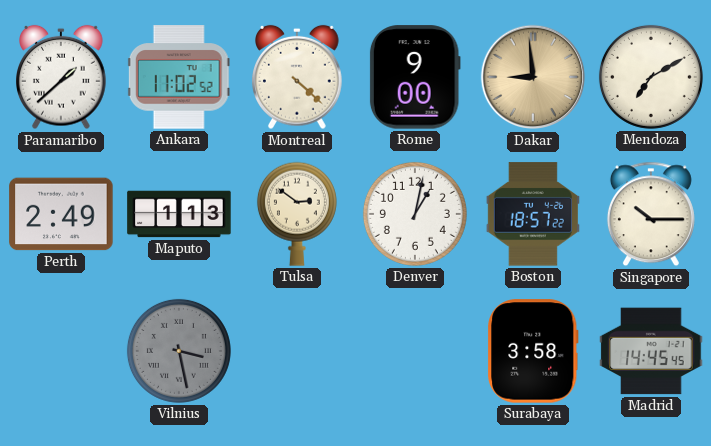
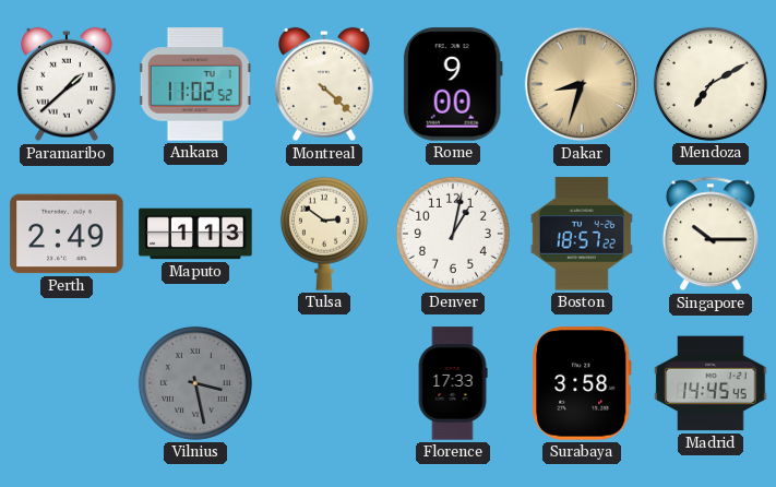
Dakar: 8:59 -> 8:33
Florence: none -> 17:33
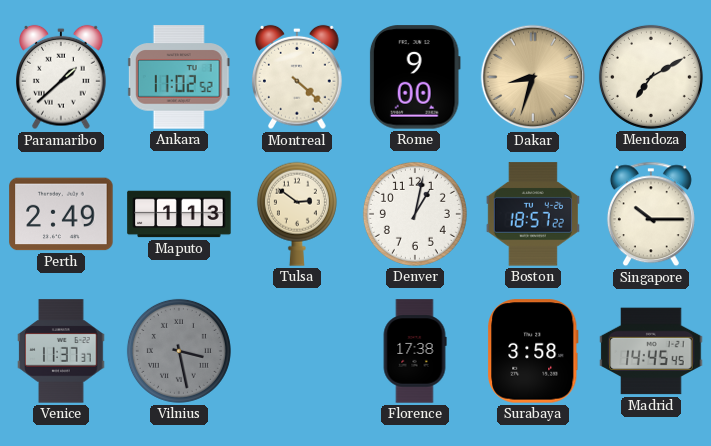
Venice: none -> 11:37
Florence: 17:33 -> 17:38
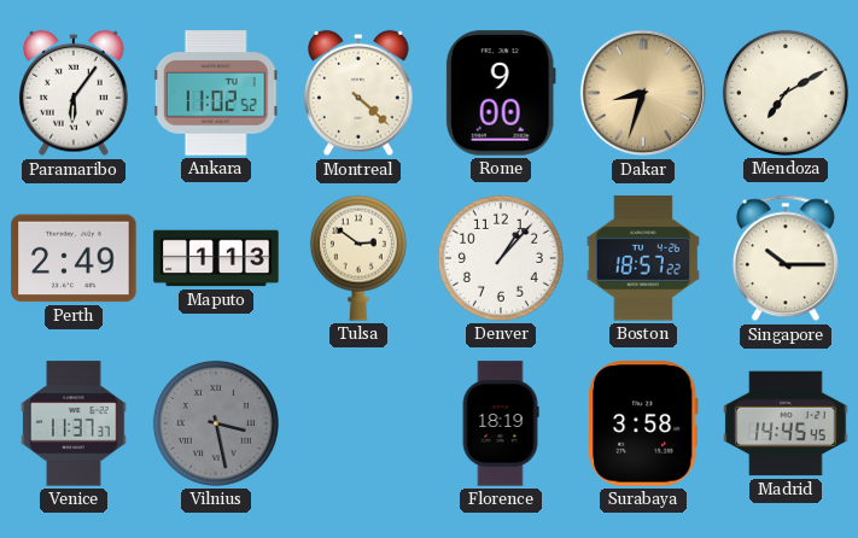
Paramaribo: 1:38 -> 6:06
Denver: 1:02 -> 1:07
Florence: 17:38 -> 18:19
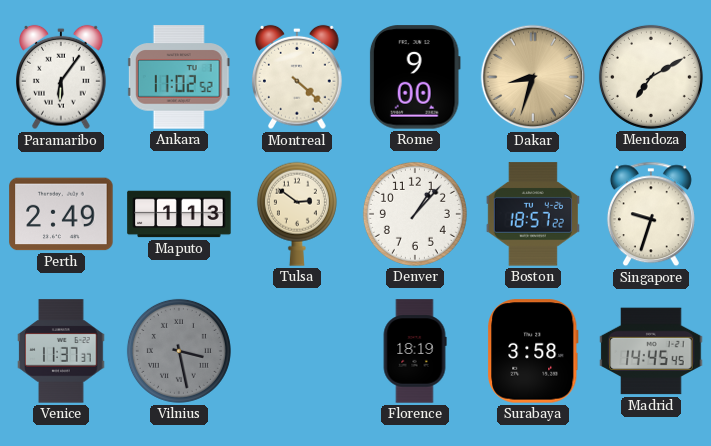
Singapore: 10:15 -> 9:33
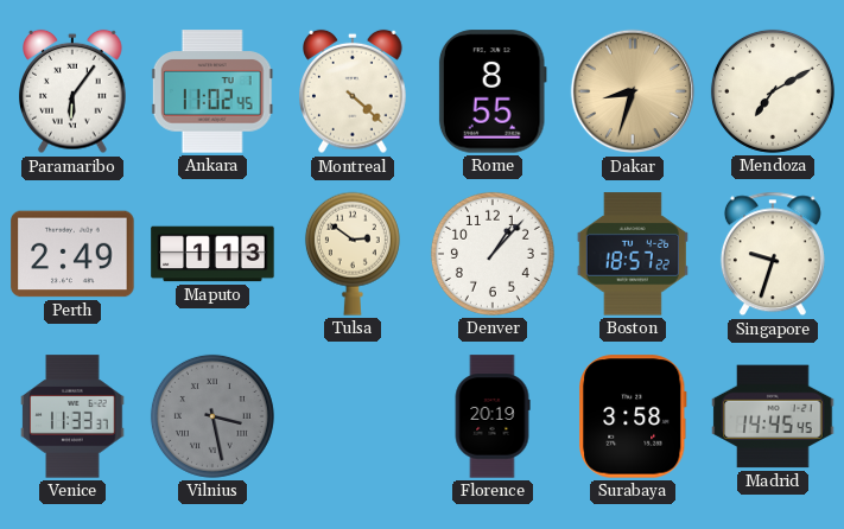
Ankara: 11:02:52 -> 11:02:45
Rome: 9:00 -> 8:55
Venice: 11:37 -> 11:33
Florence: 18:19 -> 20:19
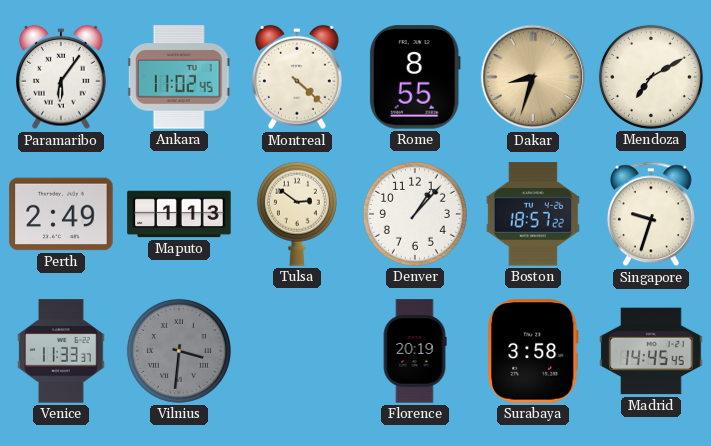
Vilnius: 3:28 -> 3:31
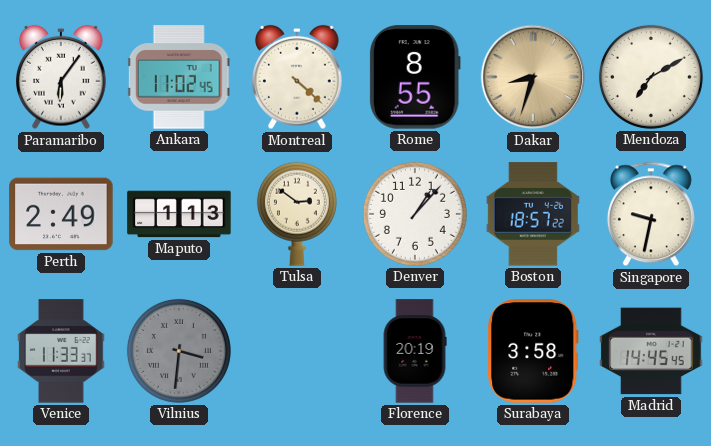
Singapore: 9:33 -> 9:32
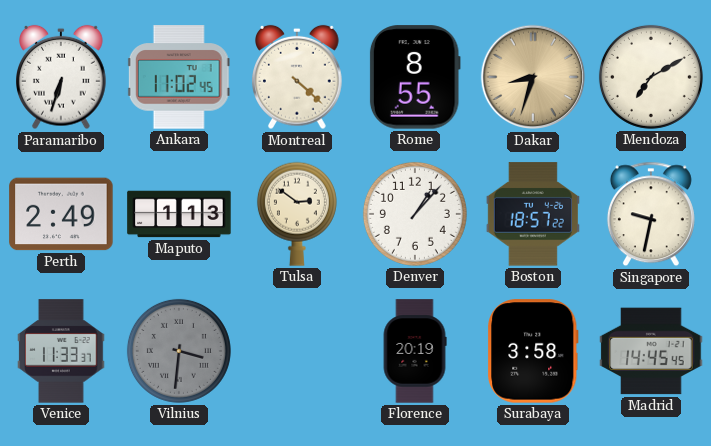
Paramaribo: 6:06 -> 6:33
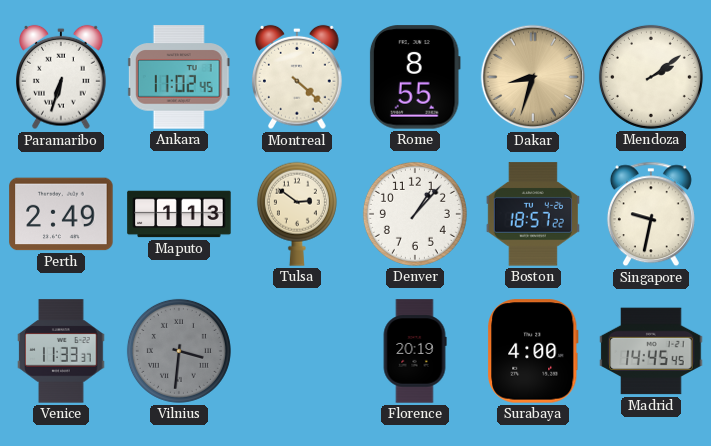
Mendoza: 7:10 -> 2:09
Surabaya: 3:58 -> 4:00
